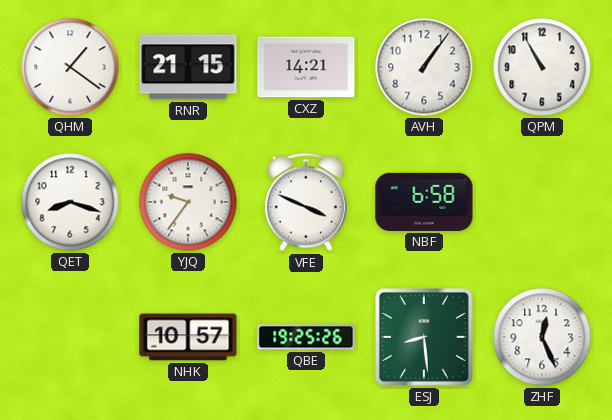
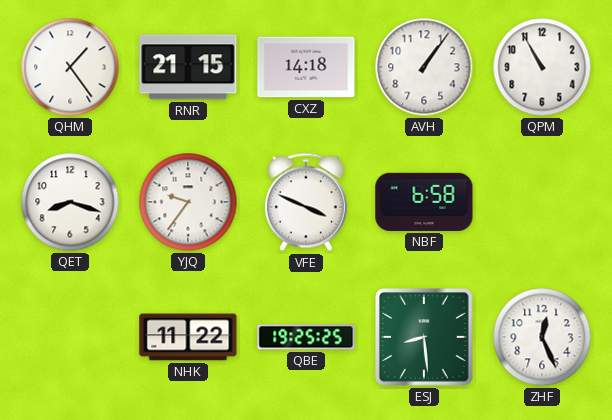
QHM: 1:21 -> 1:24
CXZ: 14:21 -> 14:18
NHK: 10:57 -> 11:22
QBE: 19:25:26 -> 19:25:25
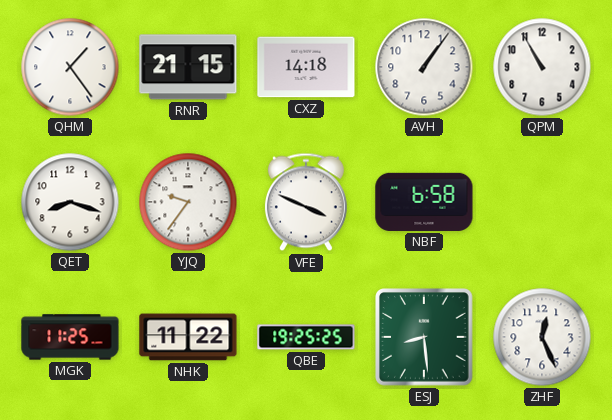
MGK: none -> 11:25
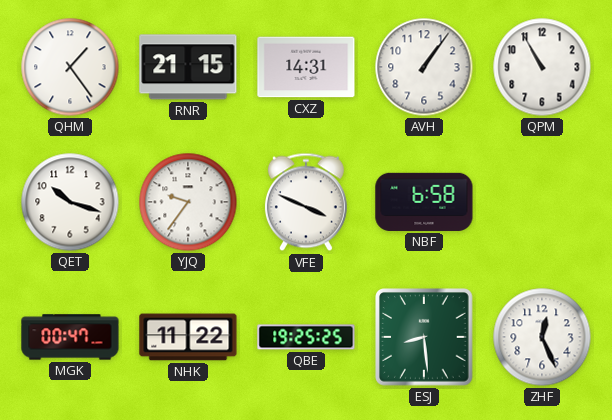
CXZ: 14:18 -> 14:31
QET: 8:18 -> 10:18
MGK: 11:25 -> 00:47
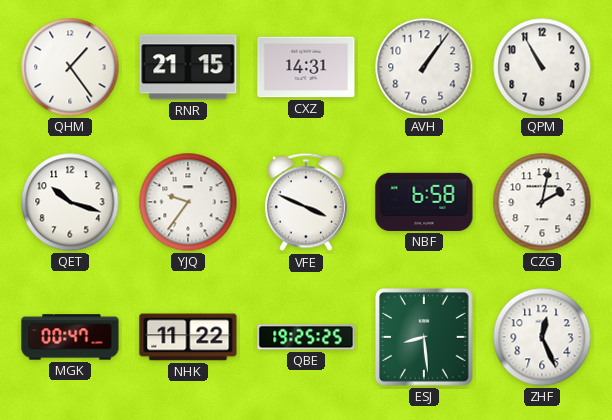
CZG: none -> 2:02
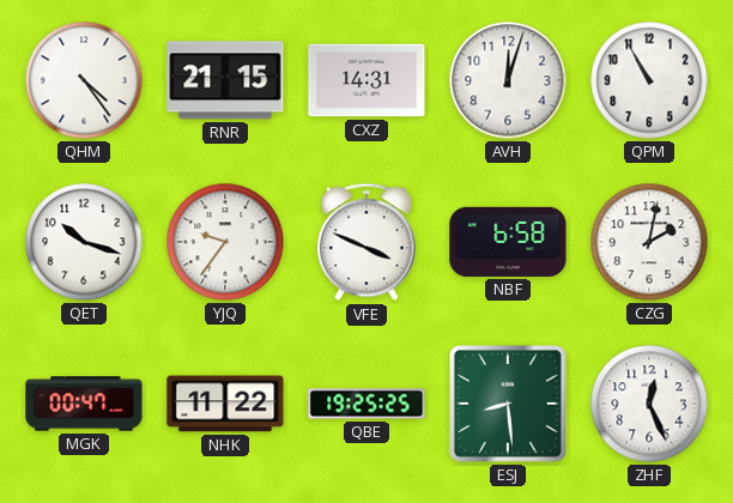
QHM: 1:24 -> 4:24
AVH: 1:06 -> 12:03
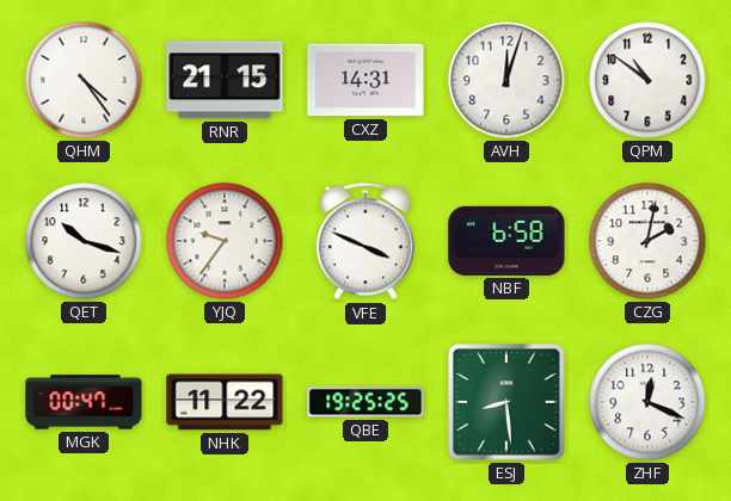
QPM: 10:55 -> 10:51
ZHF: 12:26 -> 12:19
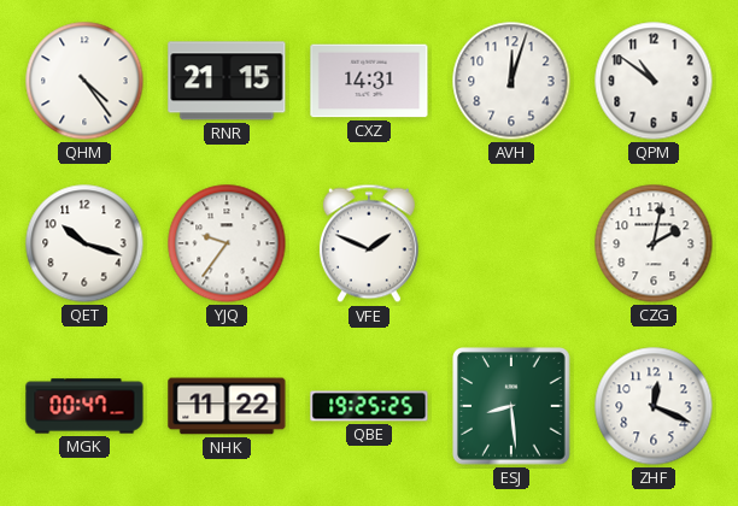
VFE: 3:49 -> 1:49
NBF: 6:58 -> none
